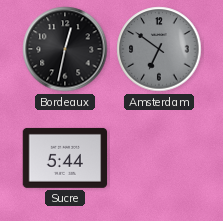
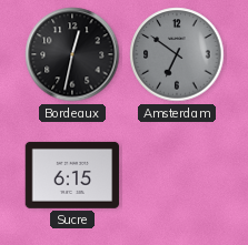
Sucre: 5:44 -> 6:15
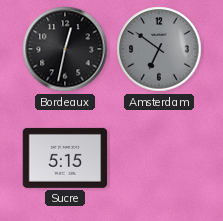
Sucre: 6:15 -> 5:15
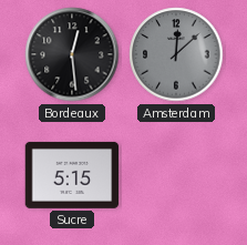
Bordeaux: 12:32 -> 12:29
Amsterdam: 6:51 -> 12:08
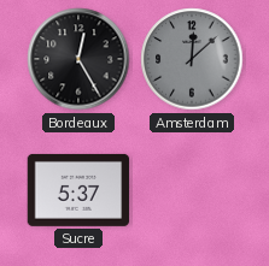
Bordeaux: 12:29 -> 12:25
Sucre: 5:15 -> 5:37
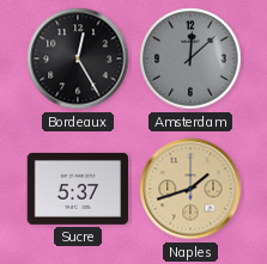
Naples: none -> 1:42
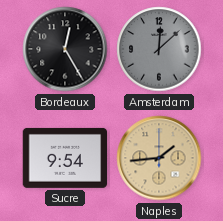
Sucre: 5:37 -> 9:54
Naples: 1:42 -> 1:44
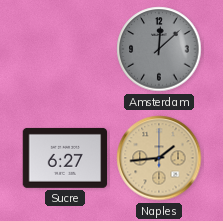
Bordeaux: 12:25 -> none
Sucre: 9:54 -> 6:27
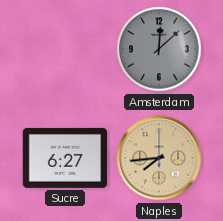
Naples: 1:44 -> 7:44
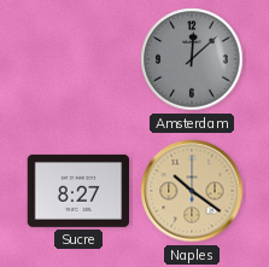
Sucre: 6:27 -> 8:27
Naples: 7:44 -> 10:21
